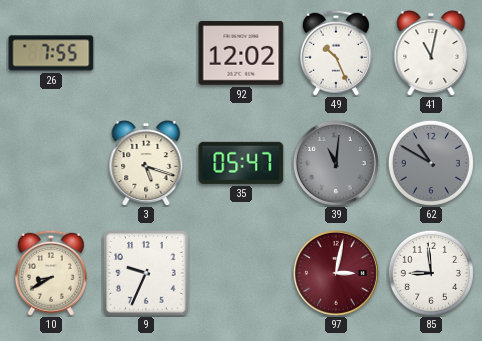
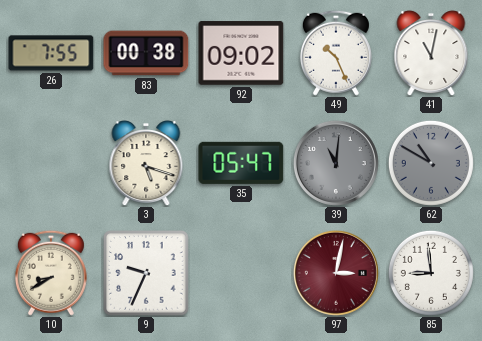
83: none -> 00:38
92: 12:02 -> 09:02
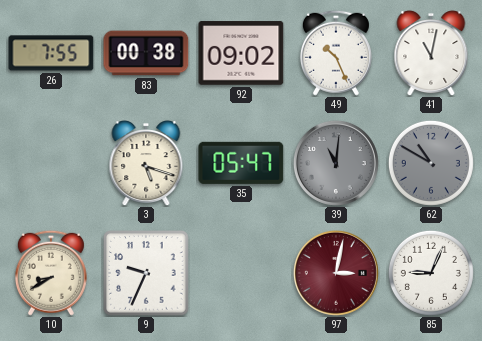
85: 8:59 -> 9:04
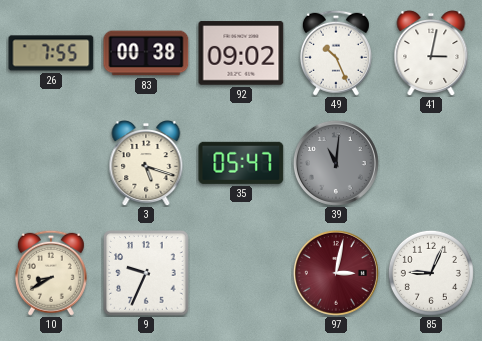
41: 11:02 -> 3:02
62: 10:50 -> none
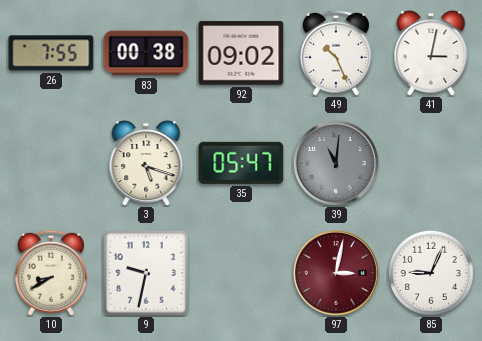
9: 9:34 -> 9:32
